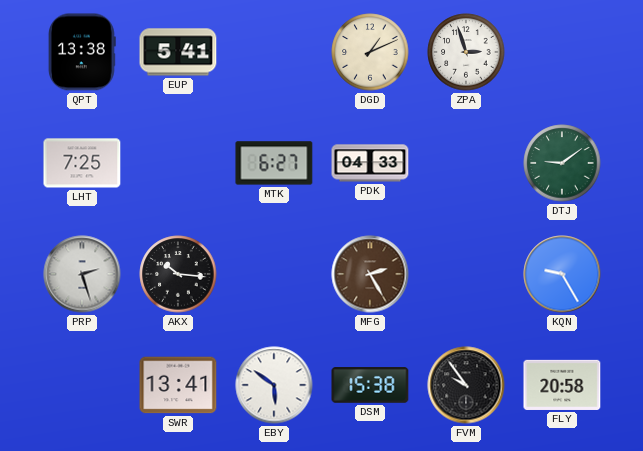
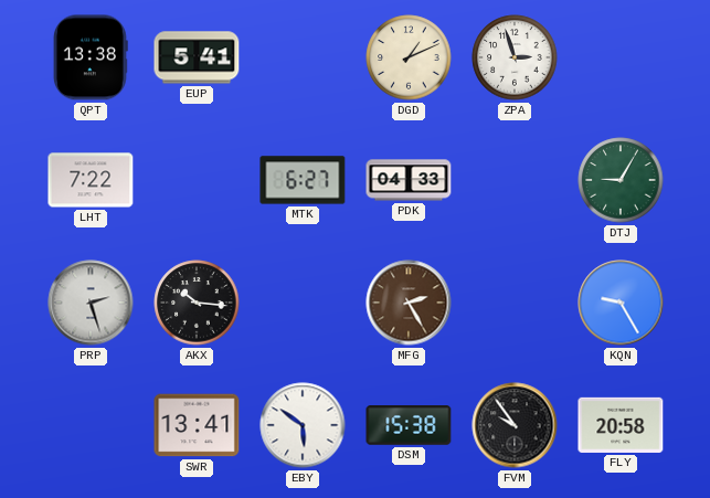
LHT: 7:25 -> 7:22
DTJ: 9:09 -> 9:05
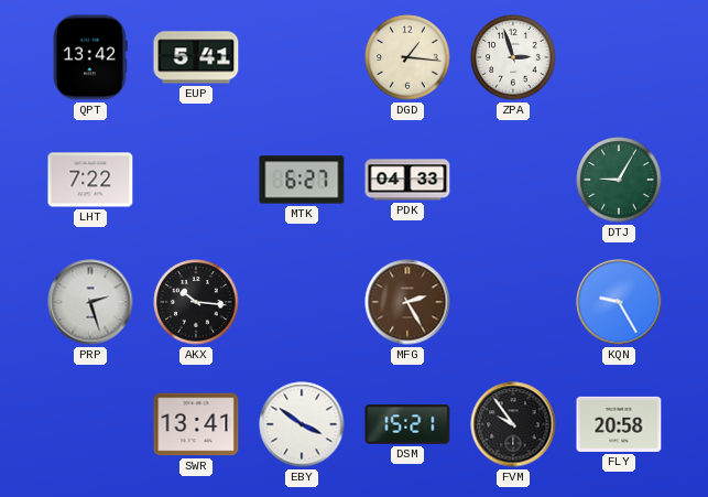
QPT: 13:38 -> 13:42
DGD: 1:11 -> 1:16
EBY: 5:51 -> 3:51
DSM: 15:38 -> 15:21
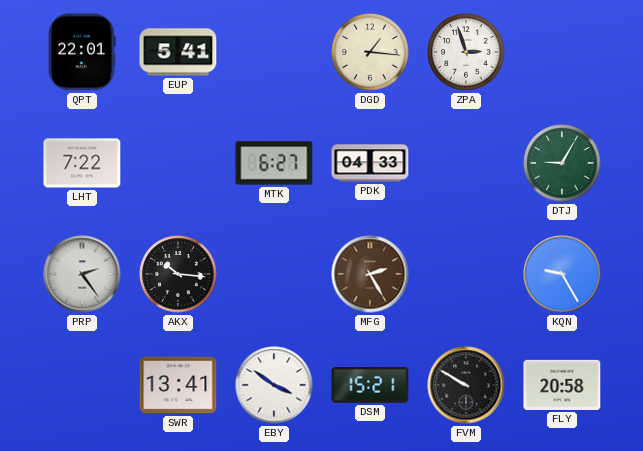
QPT: 13:42 -> 22:01
PRP: 2:27 -> 2:24
FVM: 9:54 -> 9:50
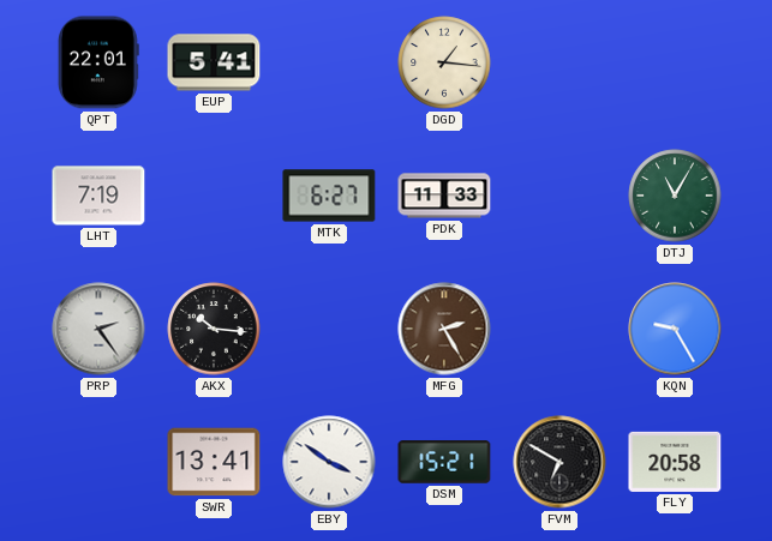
ZPA: 2:57 -> none
LHT: 7:22 -> 7:19
PDK: 04:33 -> 11:33
DTJ: 9:05 -> 11:05
FVM: 9:50 -> 6:50
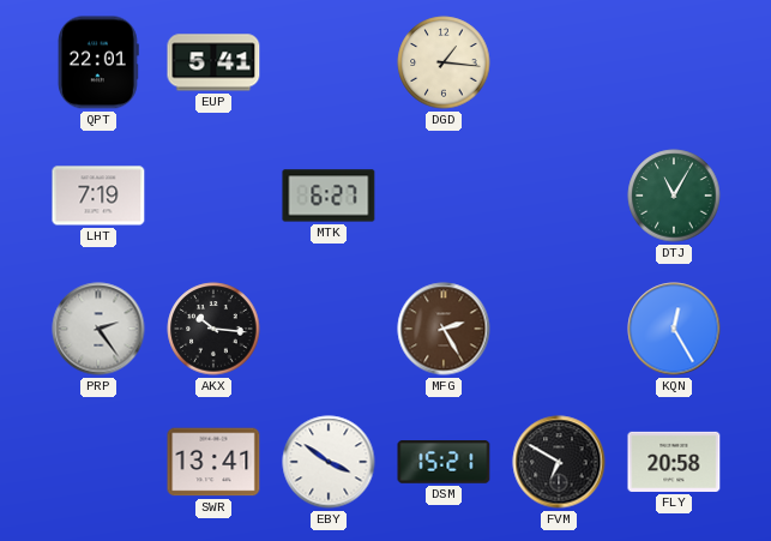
PDK: 11:33 -> none
KQN: 9:25 -> 12:25
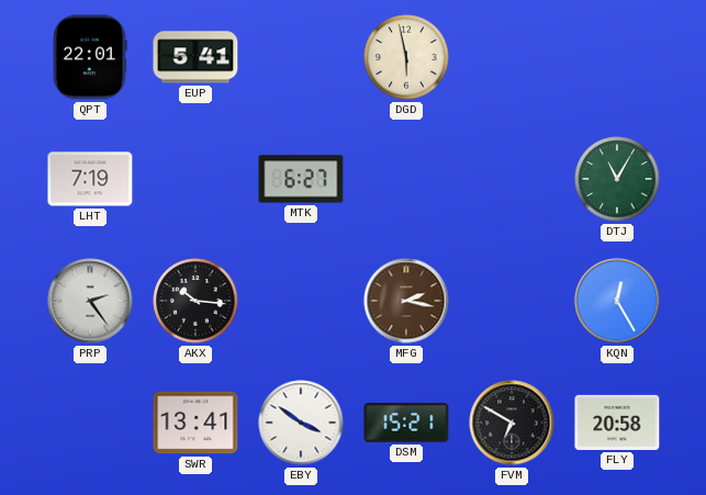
DGD: 1:16 -> 5:58
MFG: 2:25 -> 2:17
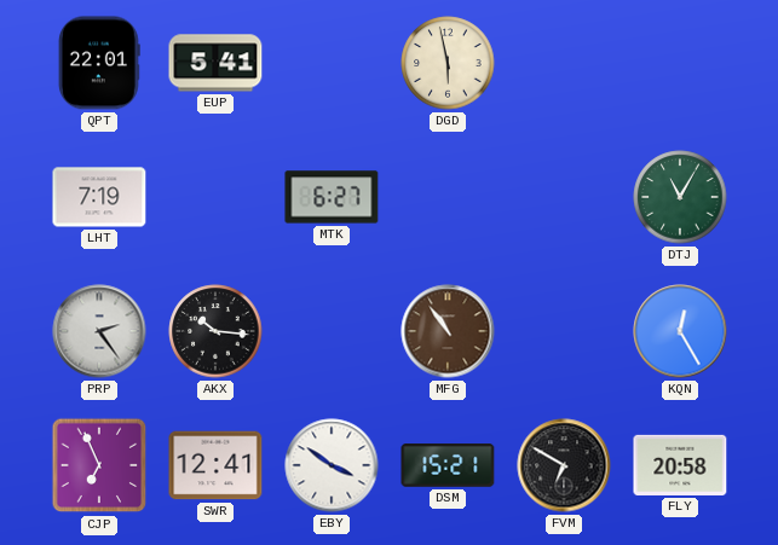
MFG: 2:17 -> 10:54
CJP: none -> 6:56
SWR: 13:41 -> 12:41
